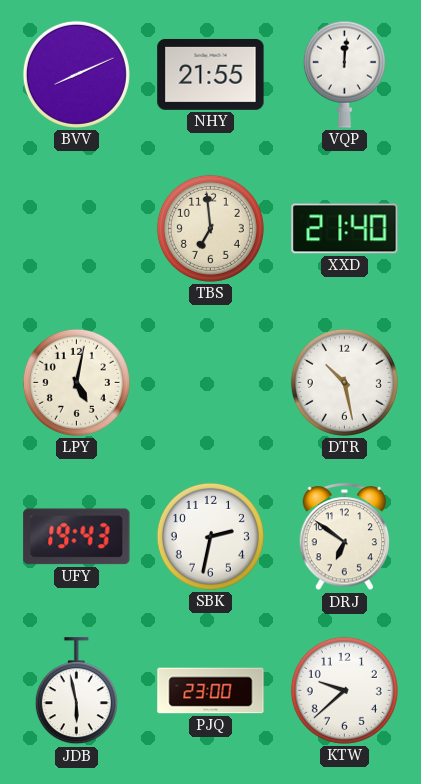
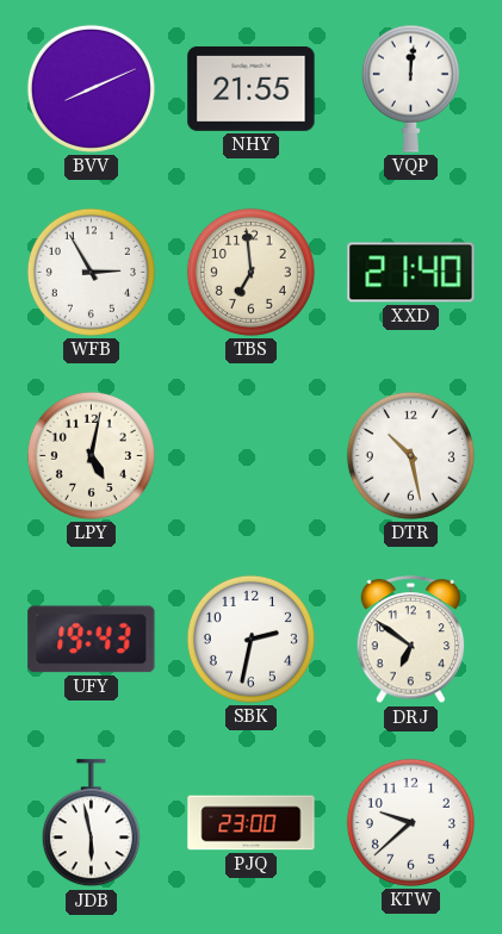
WFB: none -> 2:55
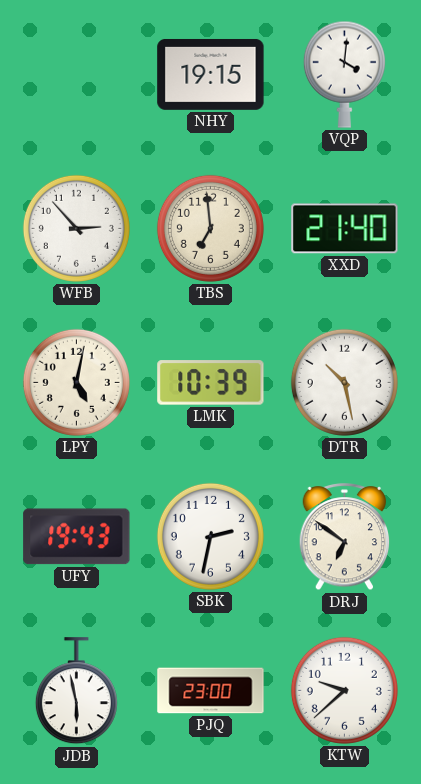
BVV: 8:11 -> none
NHY: 21:55 -> 19:15
VQP: 12:01 -> 4:01
WFB: 2:55 -> 2:53
LMK: none -> 10:39
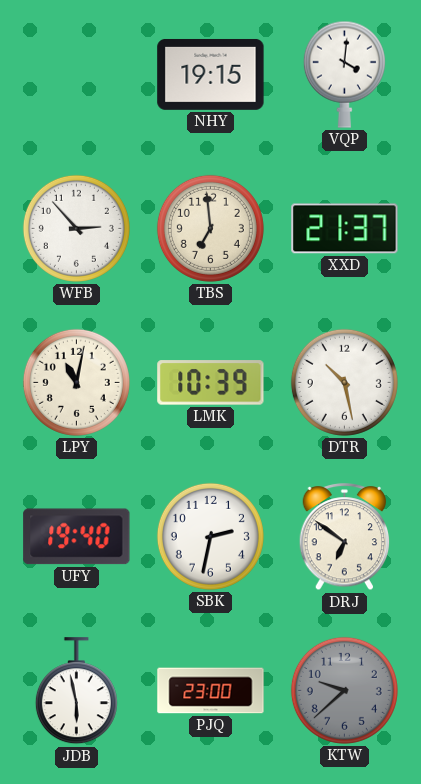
XXD: 21:40 -> 21:37
LPY: 5:02 -> 11:02
UFY: 19:43 -> 19:40
KTW dial: white -> grey
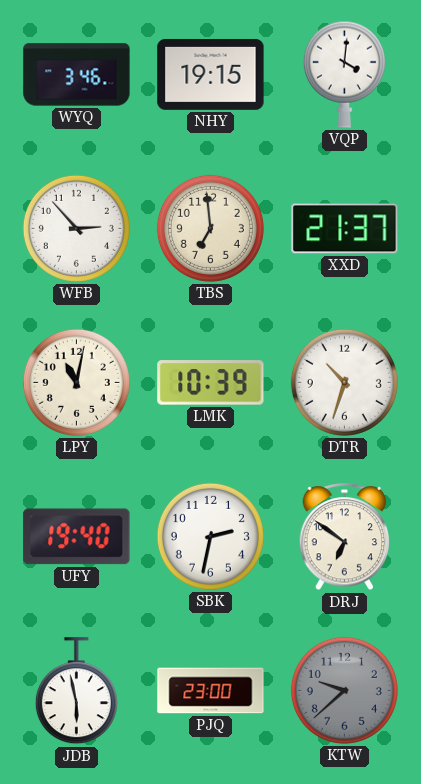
WYQ: none -> 3:46
DTR: 10:28 -> 10:33
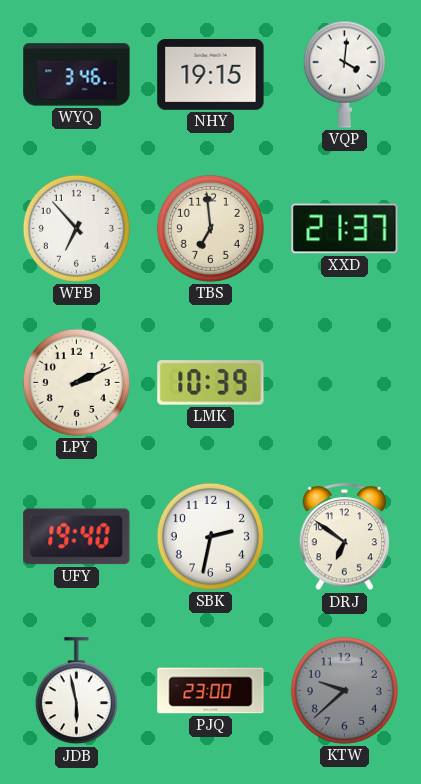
WFB: 2:53 -> 6:53
LPY: 11:02 -> 2:11
DTR: 10:33 -> none
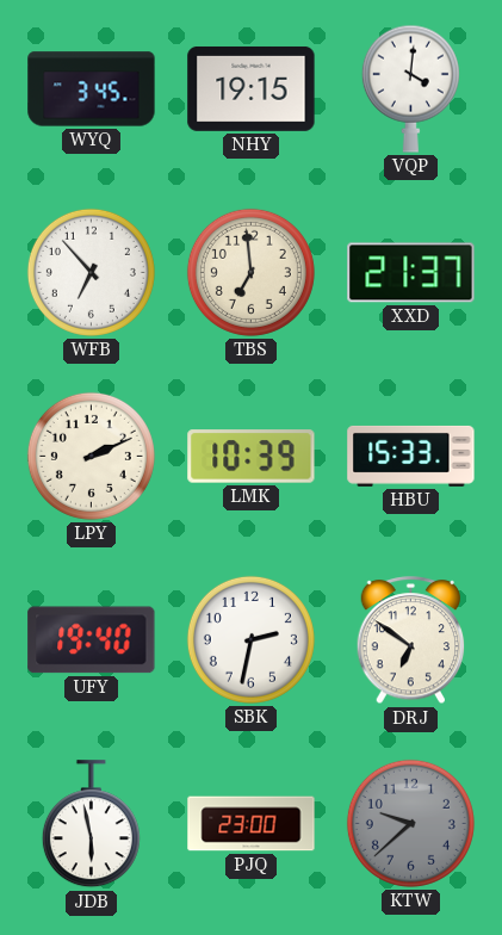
WYQ: 3:46 -> 3:45
HBU: none -> 15:33
